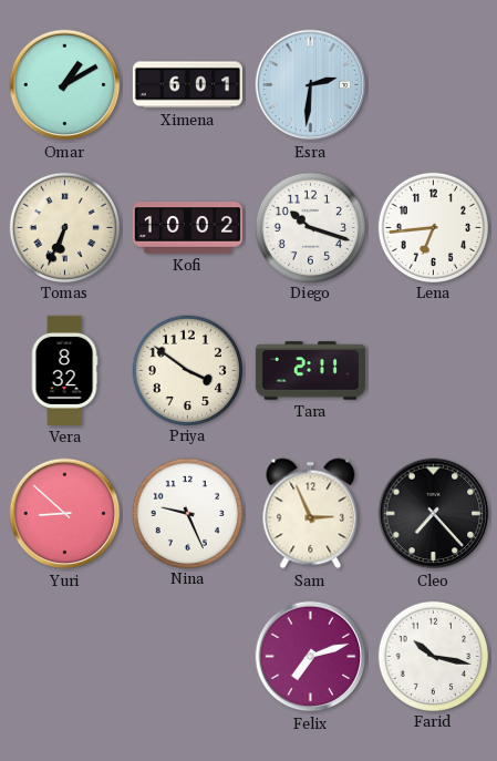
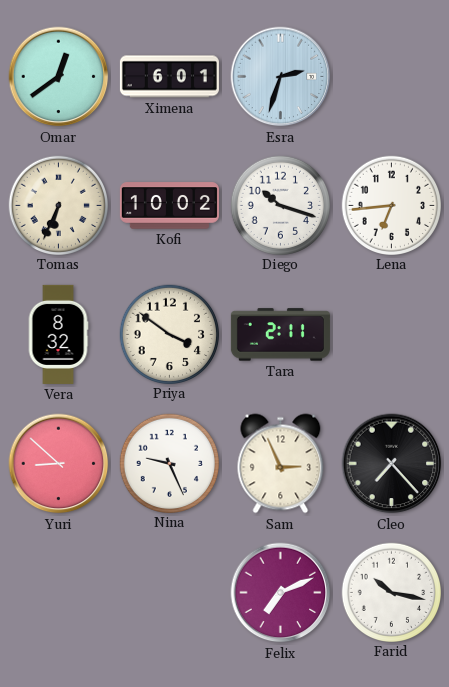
Omar: 1:10 -> 12:39
Esra: 2:31 -> 2:33
Felix: 7:12 -> 7:11
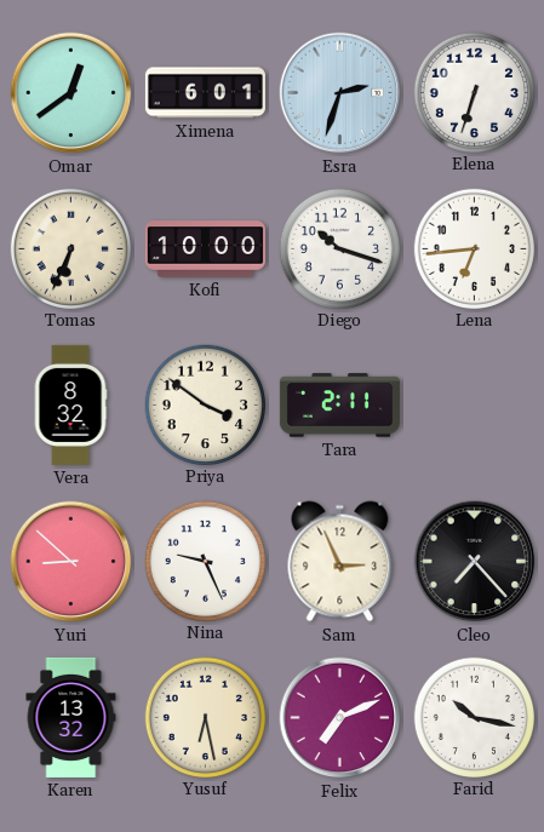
Elena: none -> 6:33
Kofi: 10:02 -> 10:00
Karen: none -> 13:32
Yusuf: none -> 6:28
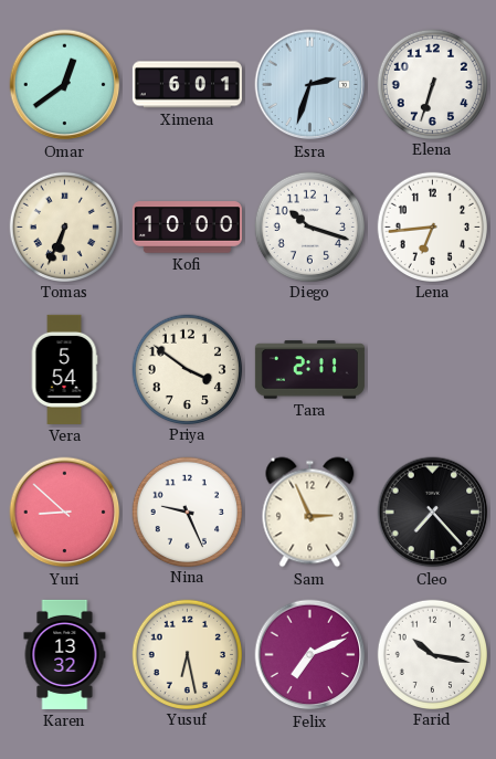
Vera: 8:32 -> 5:54
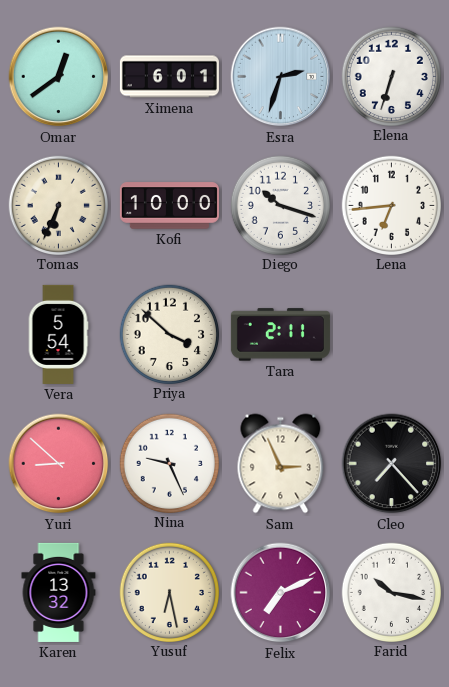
Priya: 3:51 -> 3:52
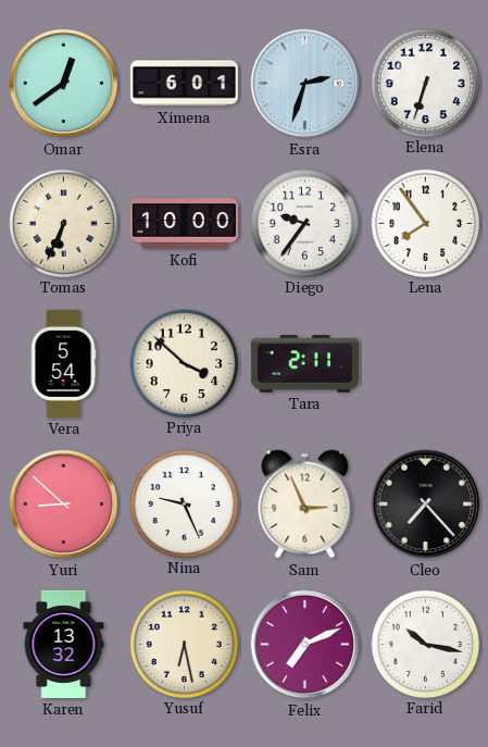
Diego: 10:18 -> 9:36
Lena: 6:44 -> 7:54
